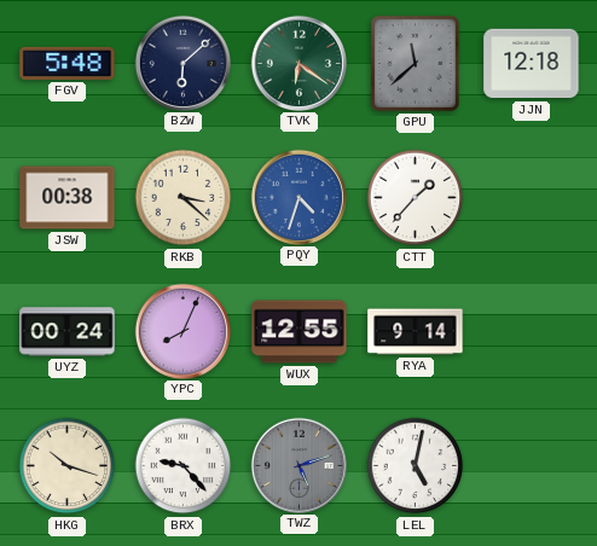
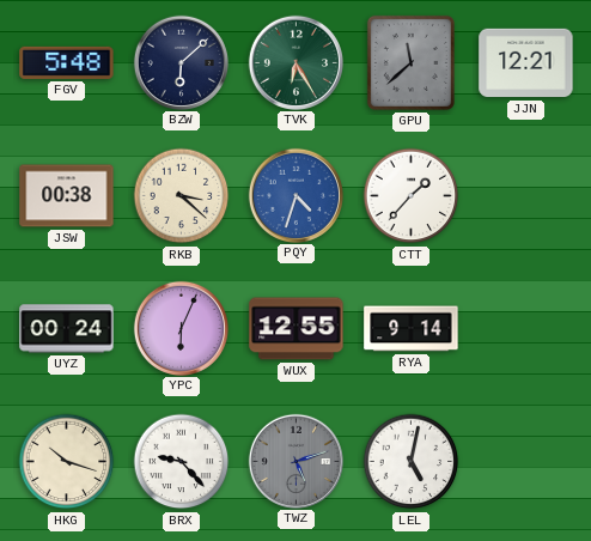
TVK: 6:21 -> 6:25
JJN: 12:18 -> 12:21
YPC: 8:04 -> 6:04
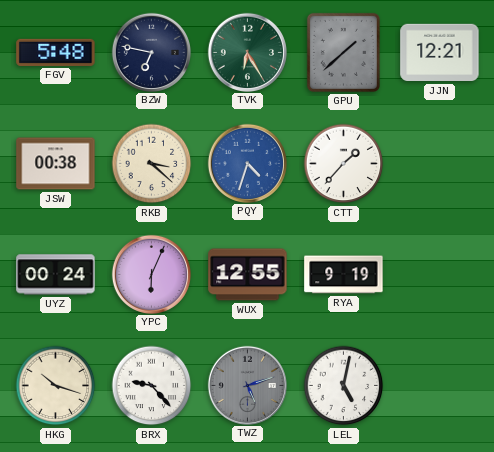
BZW: 6:08 -> 6:47
GPU: 11:38 -> 1:38
RYA: 9:14 -> 9:19
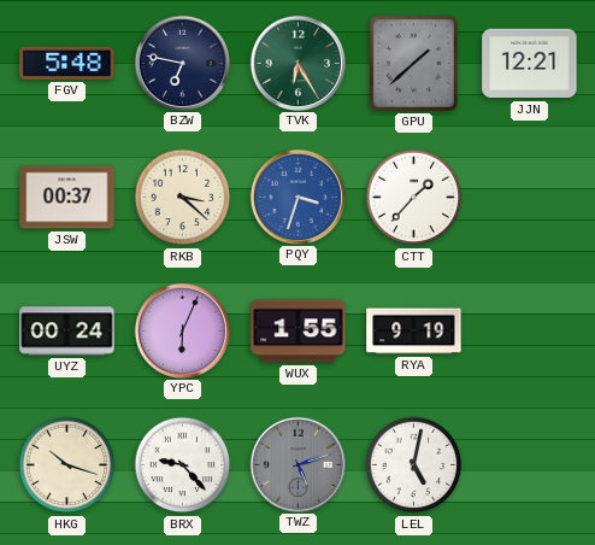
JSW: 00:38 -> 00:37
PQY: 4:33 -> 3:33
WUX: 12:55 -> 1:55
